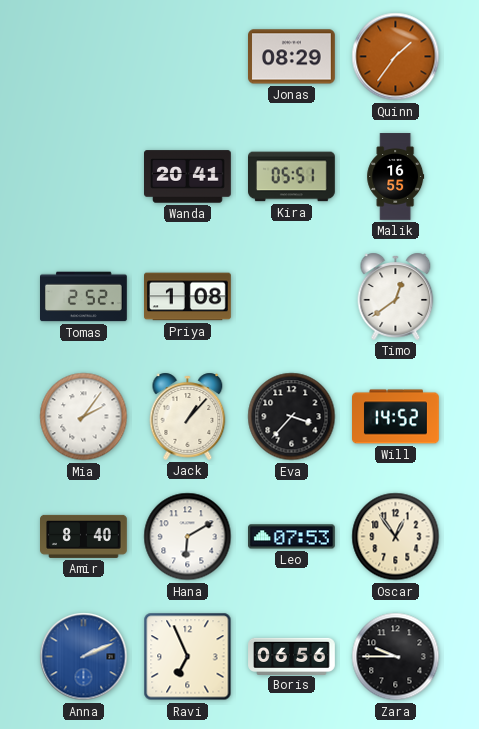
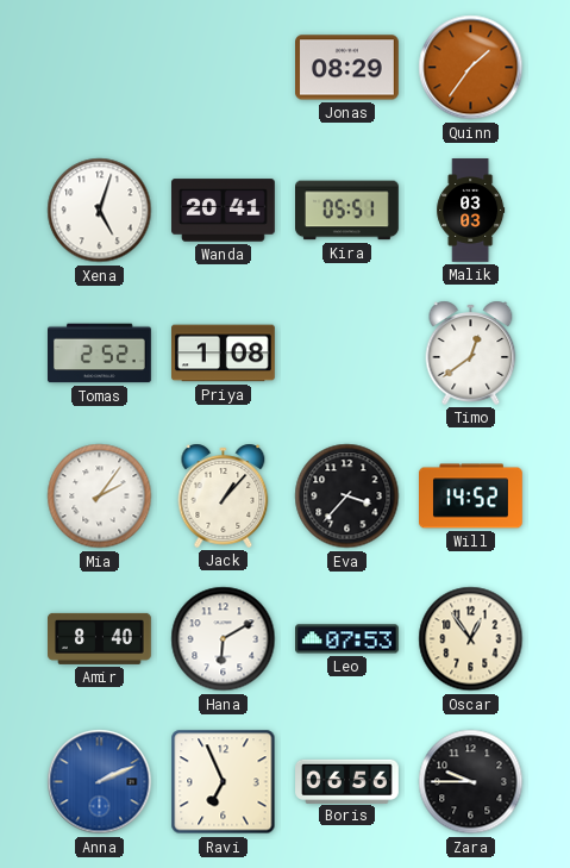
Xena: none -> 5:03
Malik: 16:55 -> 03:03
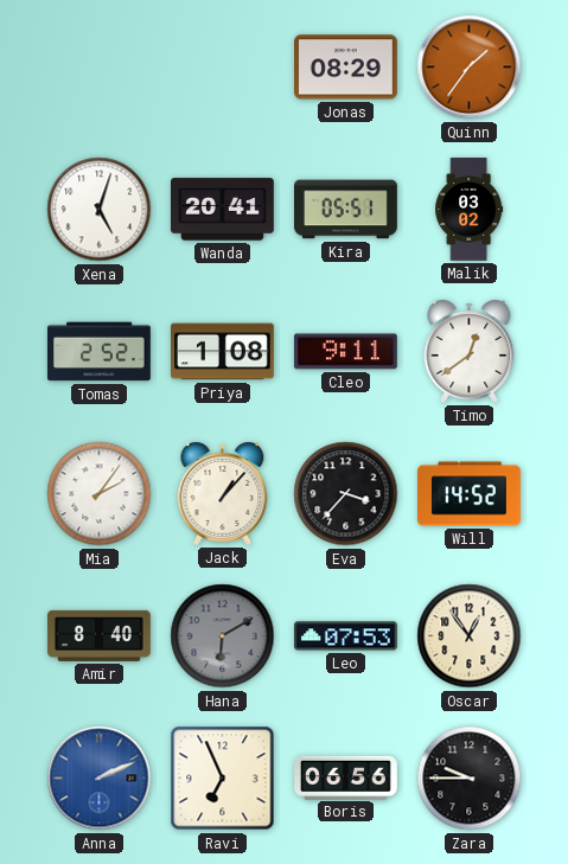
Malik: 03:03 -> 03:02
Cleo: none -> 9:11
Hana dial: white -> grey
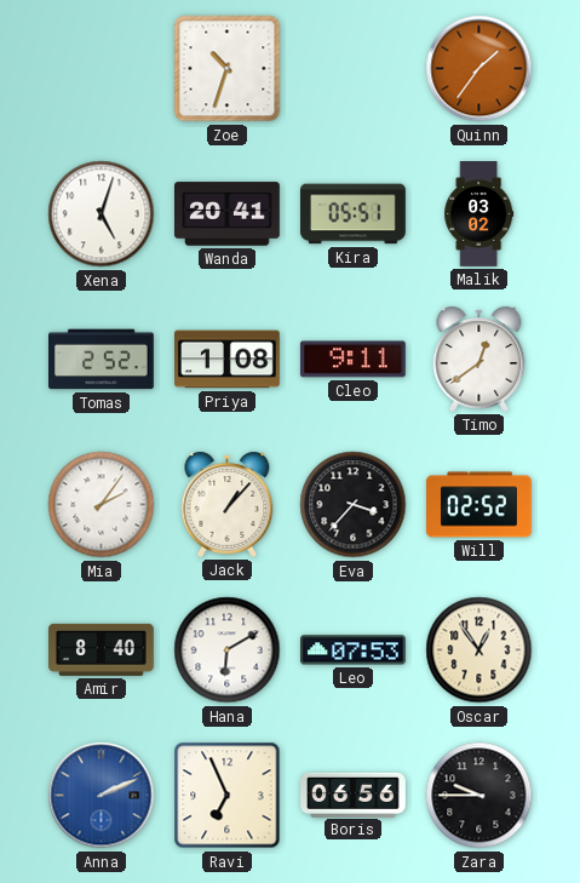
Zoe: none -> 10:33
Jonas: 08:29 -> none
Will: 14:52 -> 02:52
Hana dial: grey -> white
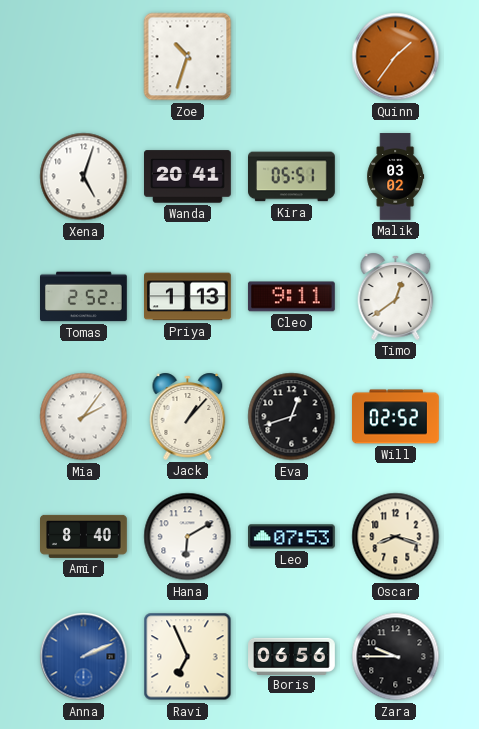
Priya: 1:08 -> 1:13
Eva: 3:37 -> 12:42
Oscar: 12:54 -> 8:18
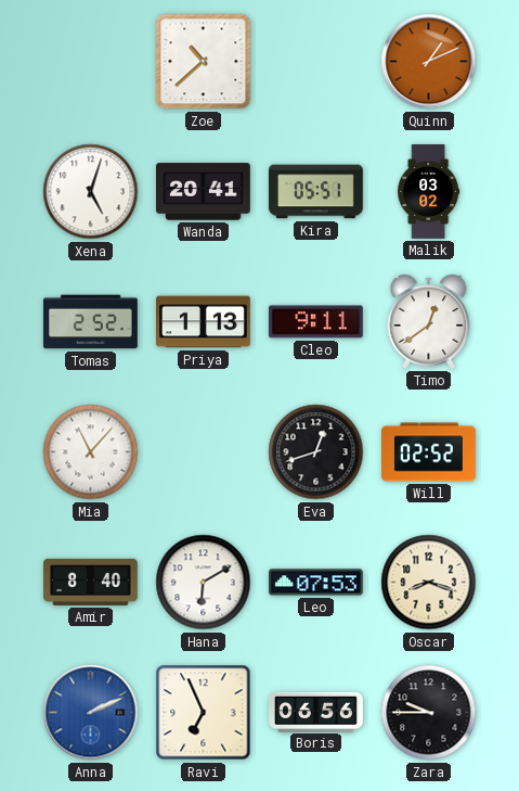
Zoe: 10:33 -> 10:38
Quinn: 1:36 -> 1:11
Mia: 2:06 -> 11:07
Jack: 1:07 -> none
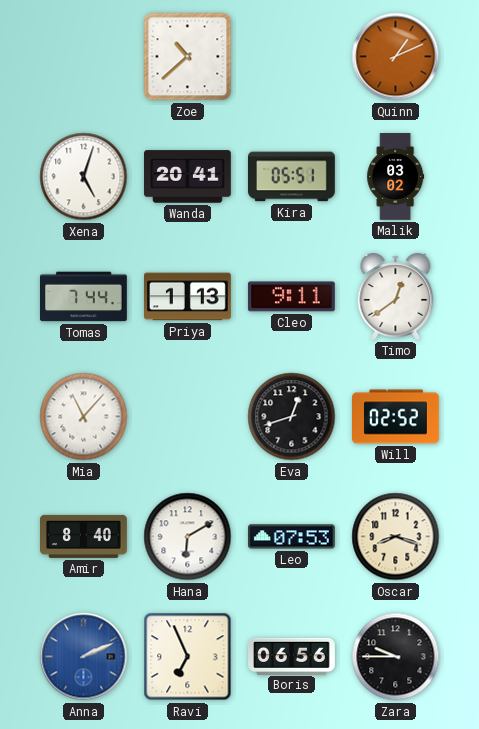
Tomas: 2:52 -> 7:44
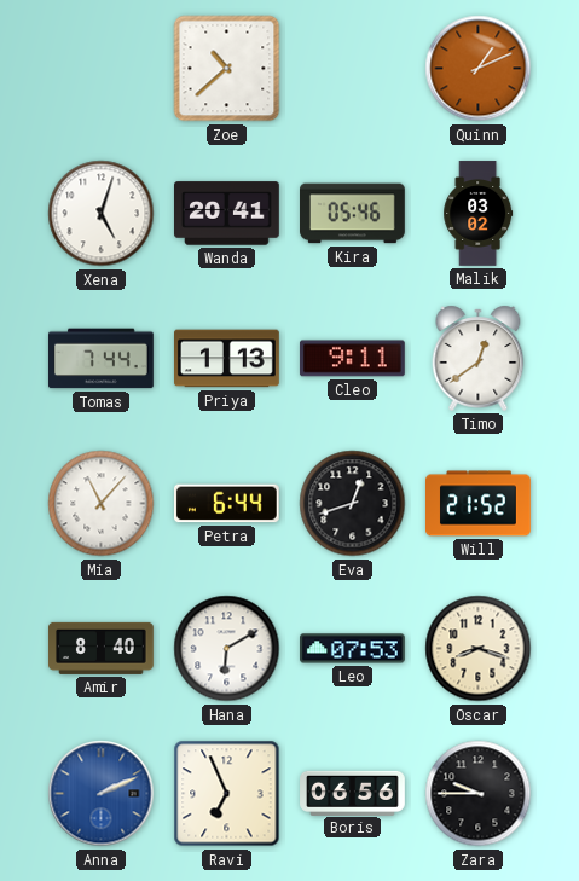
Kira: 05:51 -> 05:46
Petra: none -> 6:44
Will: 02:52 -> 21:52
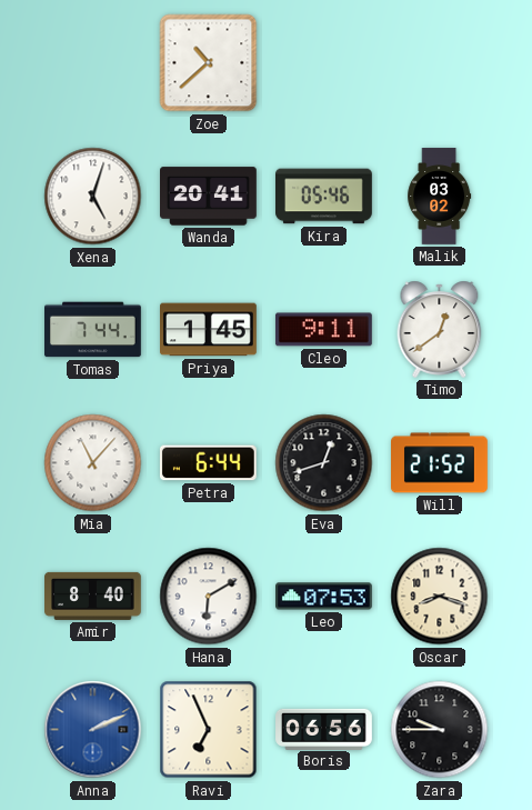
Quinn: 1:11 -> none
Priya: 1:13 -> 1:45
